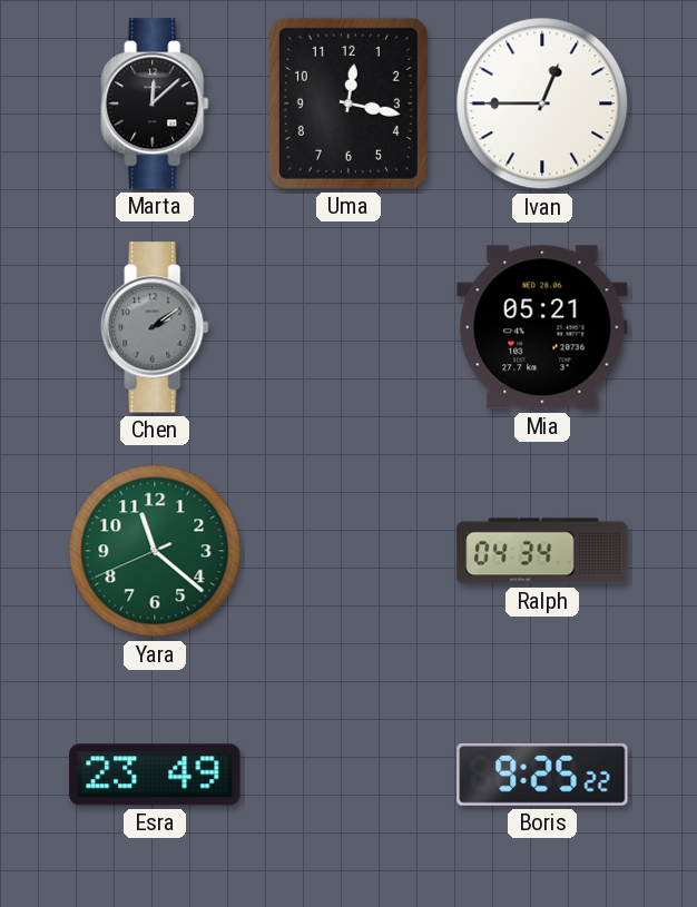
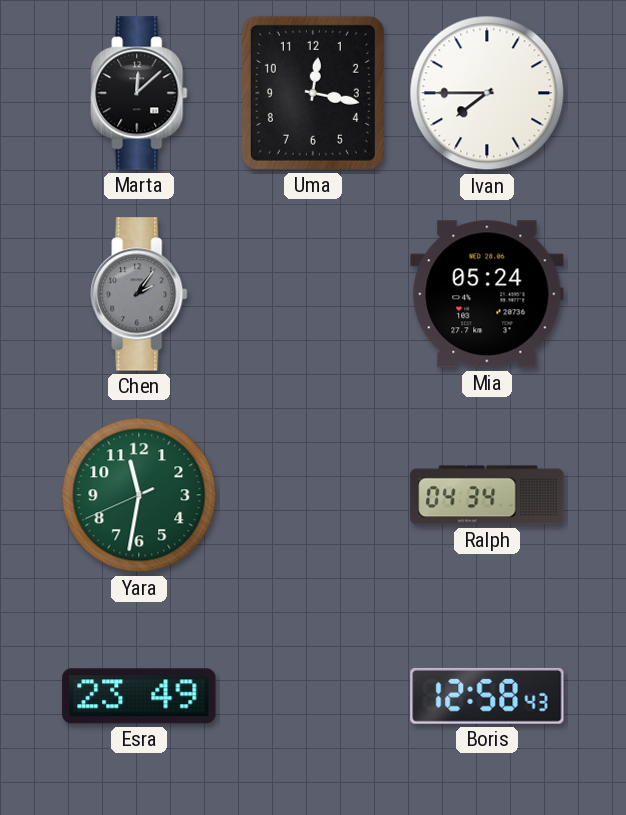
Ivan: 12:45 -> 7:45
Chen: 2:09 -> 2:06
Mia: 05:21 -> 05:24
Yara: 11:21 -> 11:31
Boris: 9:25 -> 12:58
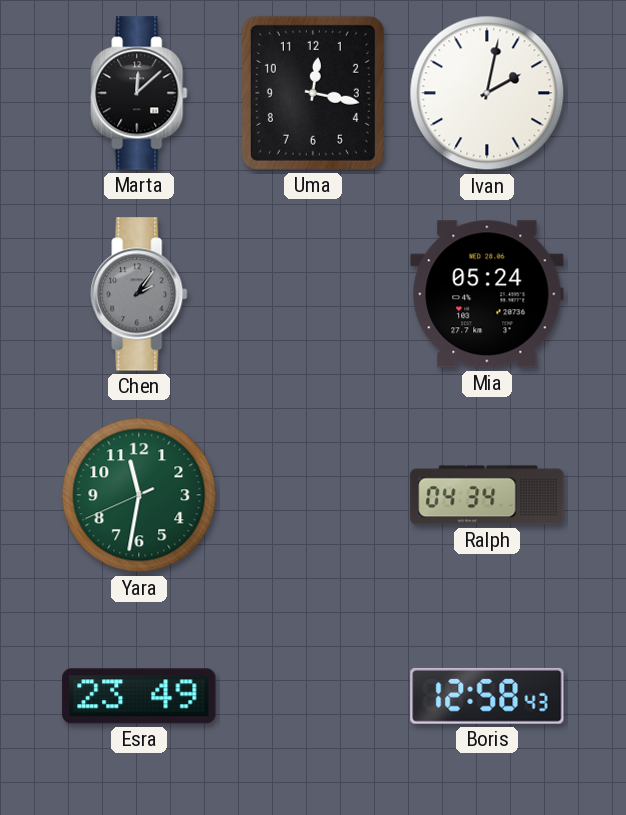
Ivan: 7:45 -> 2:02
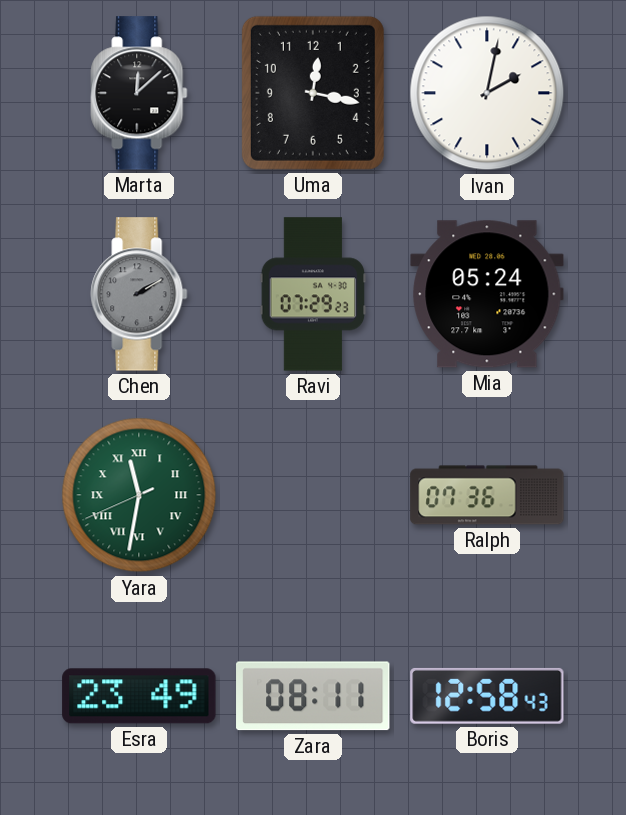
Chen: 2:06 -> 2:10
Ravi: none -> 07:29
Yara numerals: Arabic -> Roman
Ralph: 04:34 -> 07:36
Zara: none -> 08:11
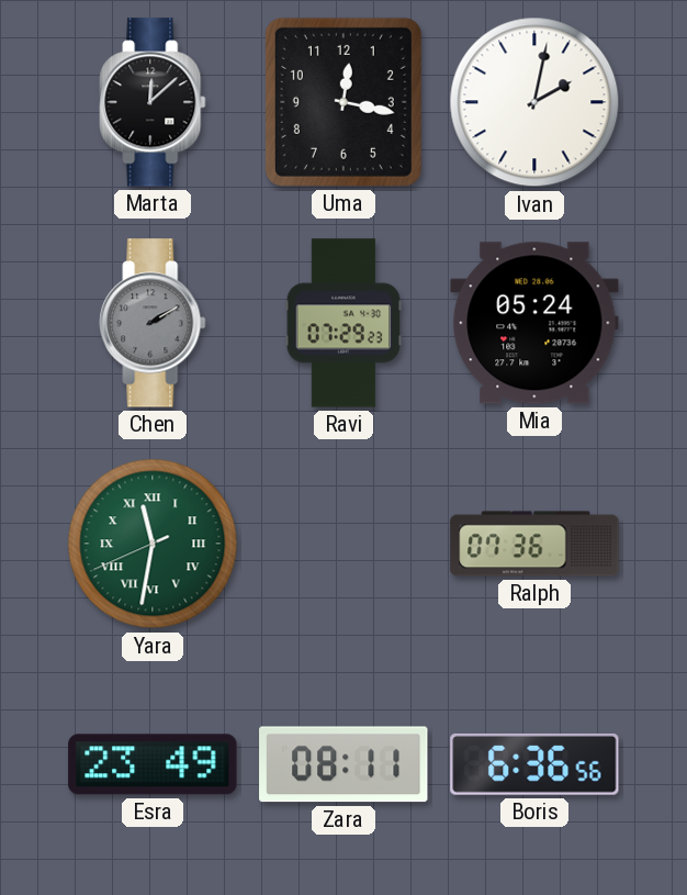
Boris: 12:58 -> 6:36
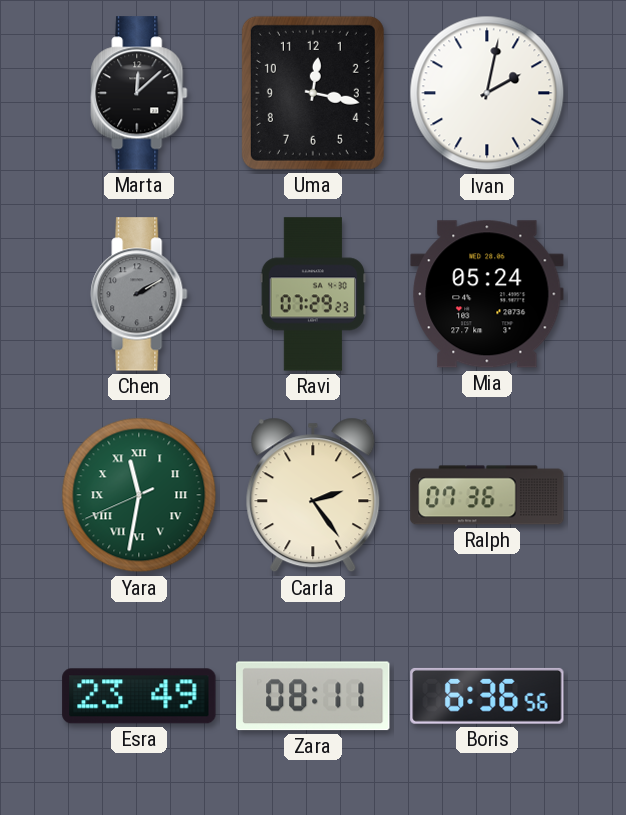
Carla: none -> 2:24
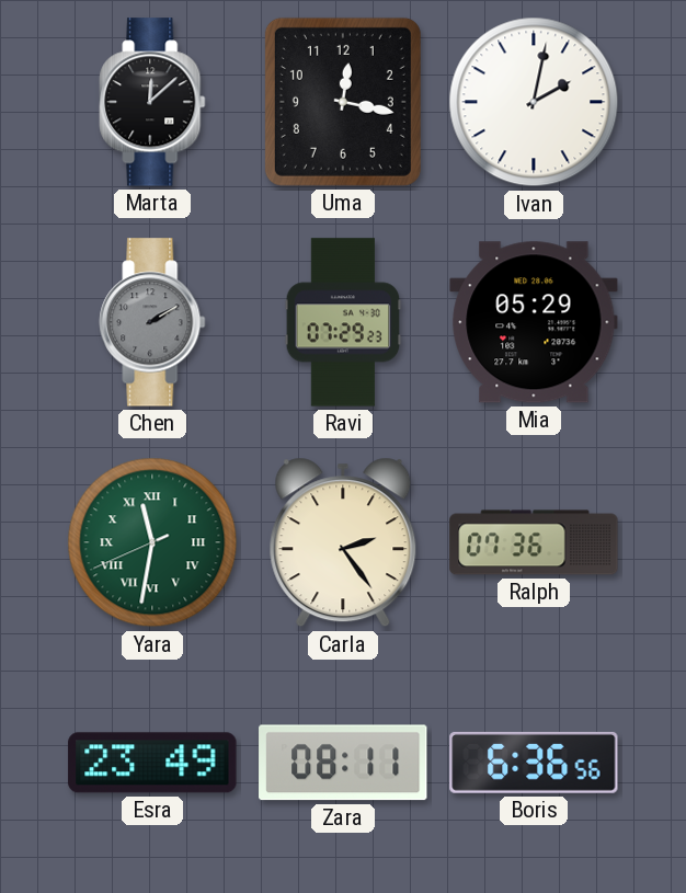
Mia: 05:24 -> 05:29
